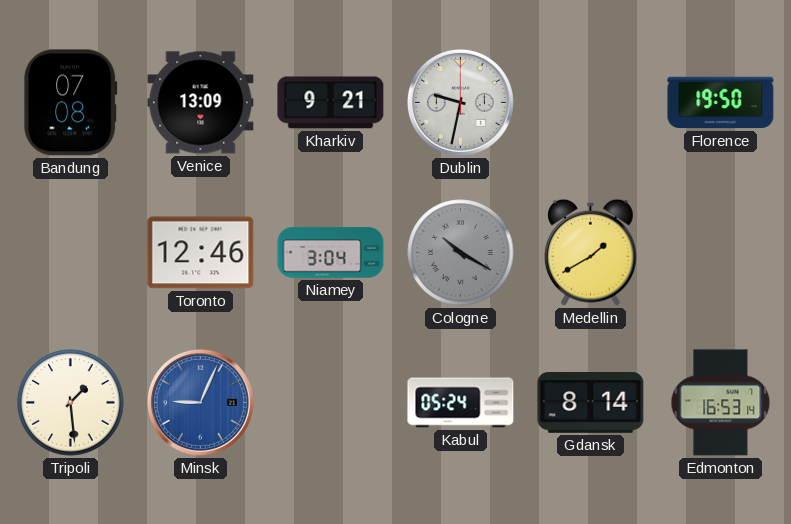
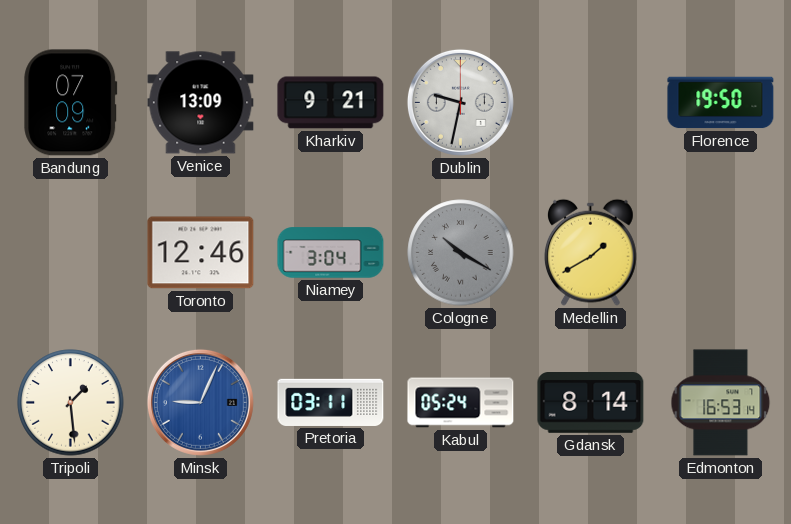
Bandung: 07:08 -> 07:09
Pretoria: none -> 03:11
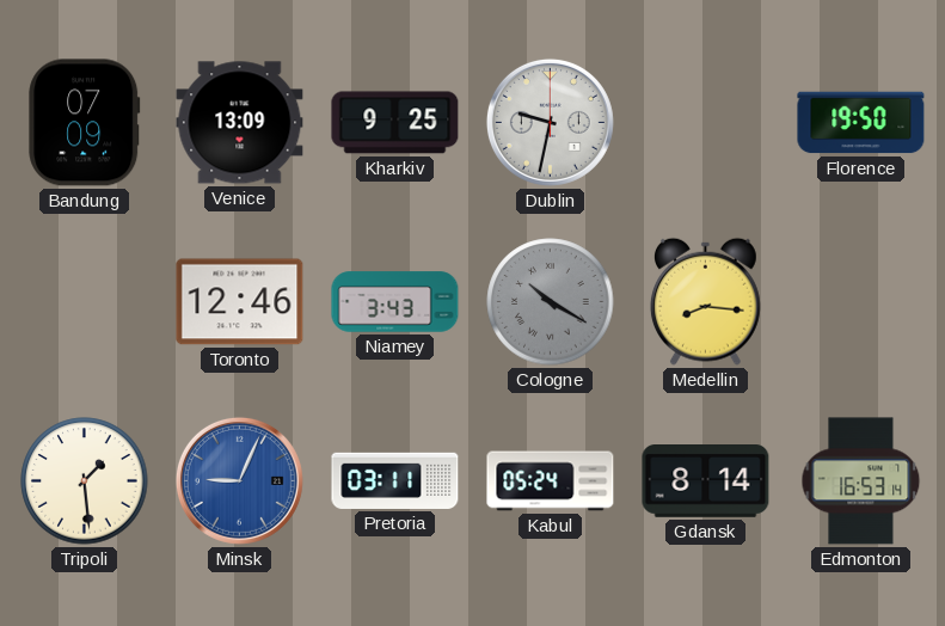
Kharkiv: 9:21 -> 9:25
Niamey: 3:04 -> 3:43
Medellin: 1:40 -> 8:16
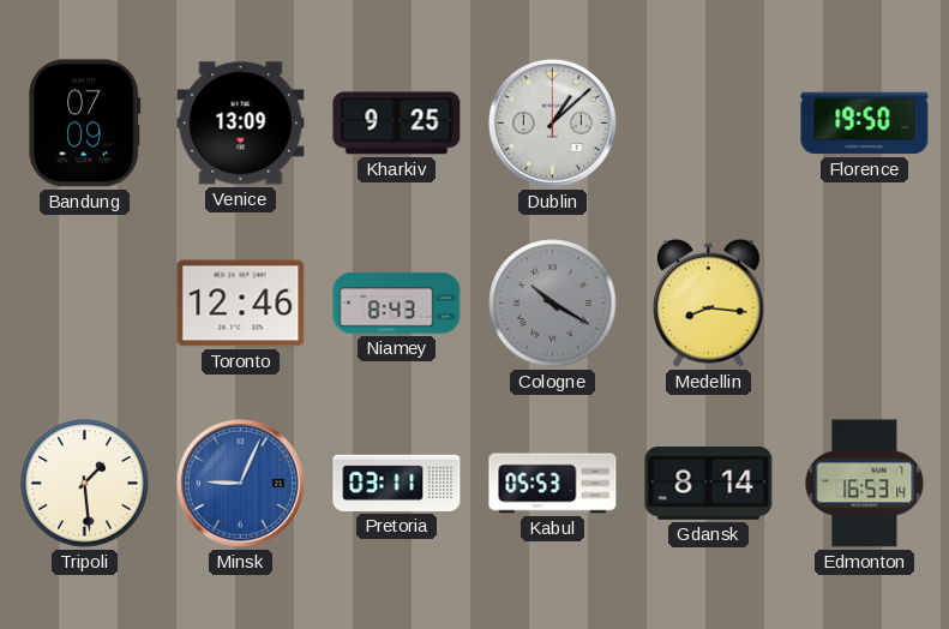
Dublin: 9:32 -> 1:08
Niamey: 3:43 -> 8:43
Kabul: 05:24 -> 05:53
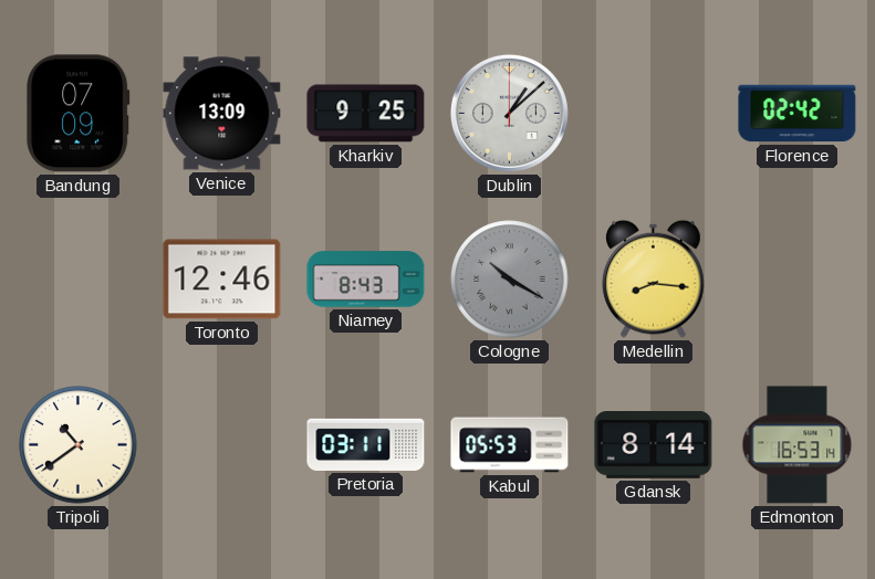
Florence: 19:50 -> 02:42
Tripoli: 1:29 -> 10:39
Minsk: 9:04 -> none
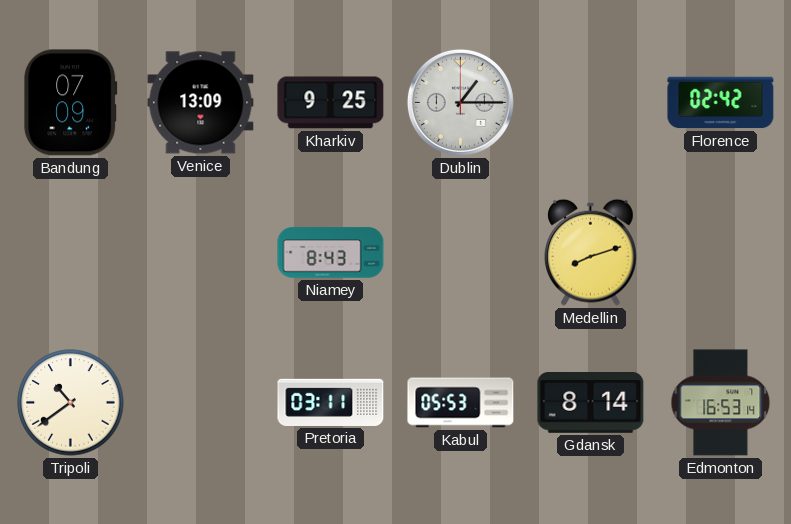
Dublin: 1:08 -> 1:15
Toronto: 12:46 -> none
Cologne: 10:20 -> none
Medellin: 8:16 -> 8:12
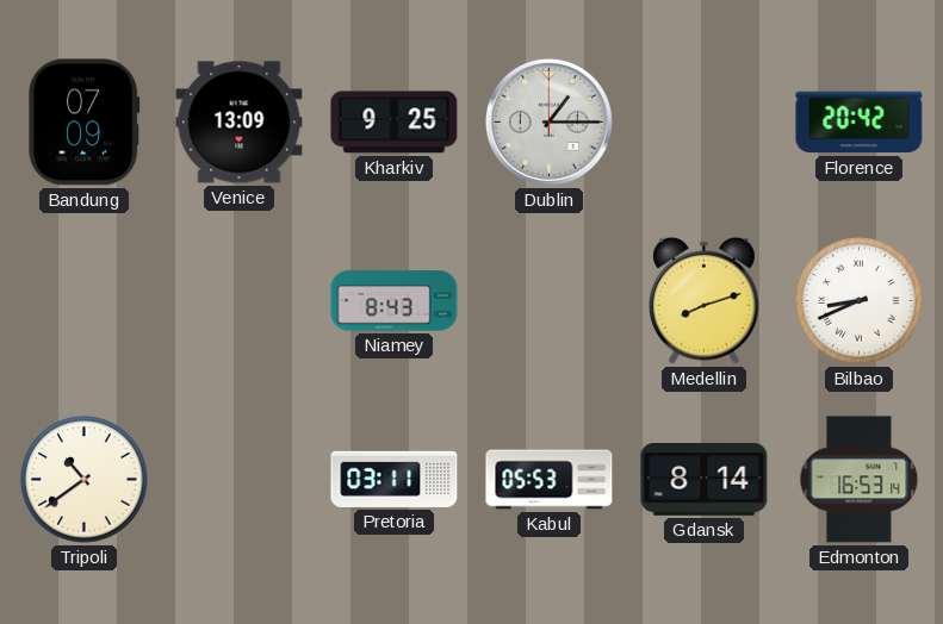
Florence: 02:42 -> 20:42
Bilbao: none -> 8:41
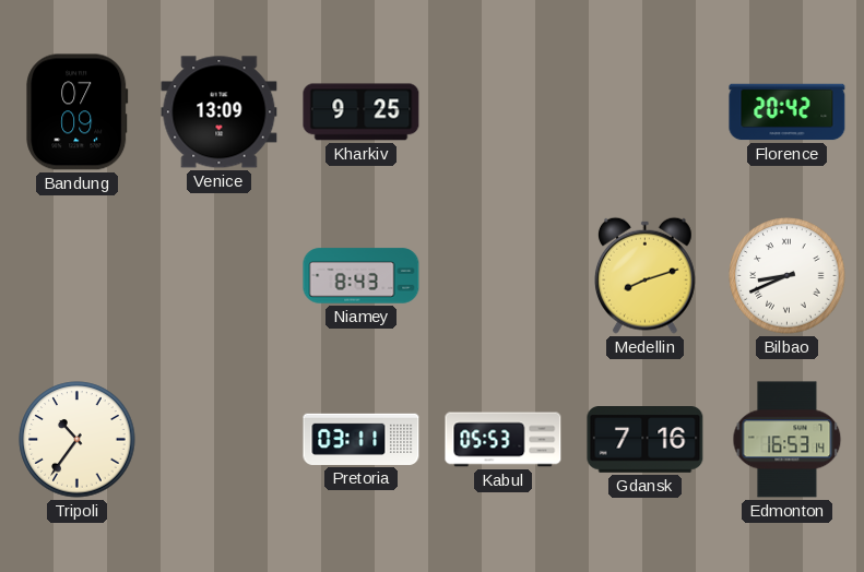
Dublin: 1:15 -> none
Tripoli: 10:39 -> 10:36
Gdansk: 8:14 -> 7:16
